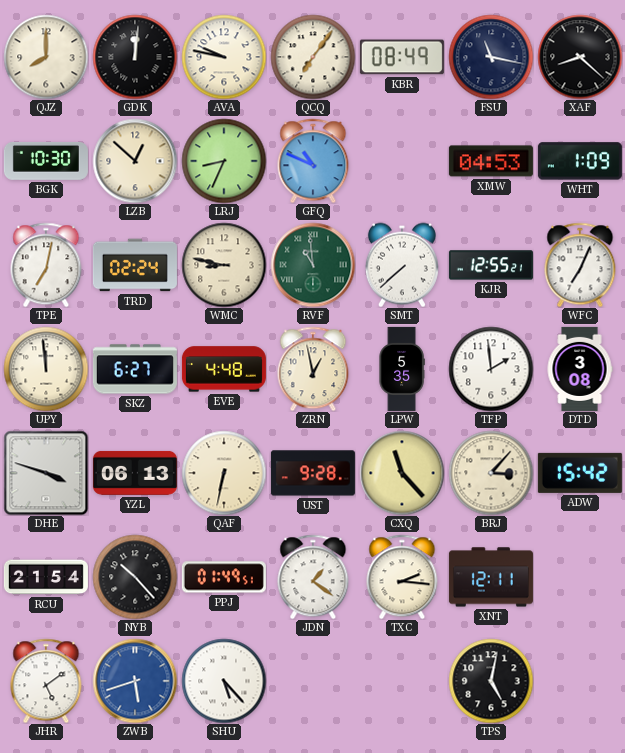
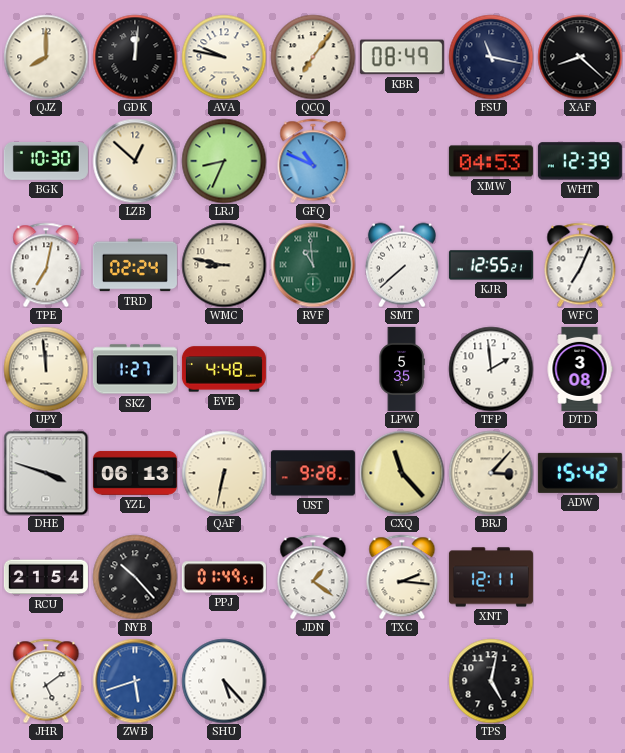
WHT: 1:09 -> 12:39
SKZ: 6:27 -> 1:27
ZRN: 12:58 -> none
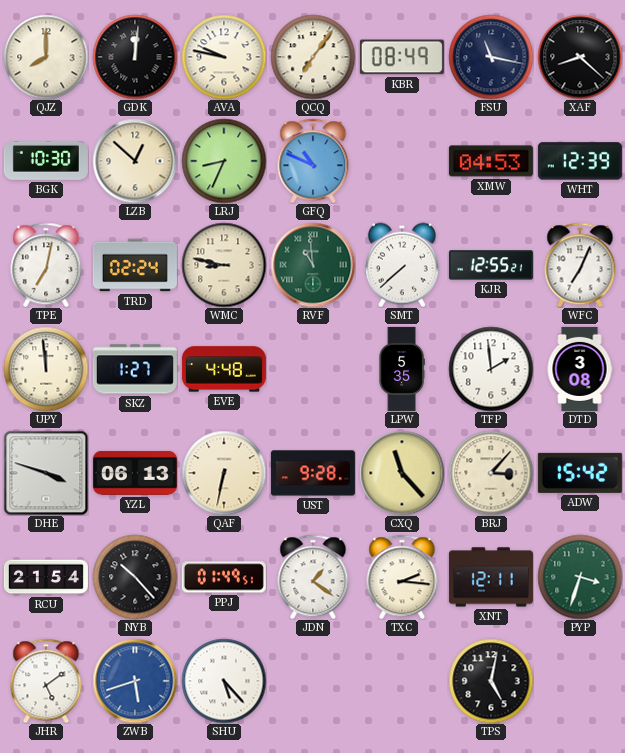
PYP: none -> 3:33
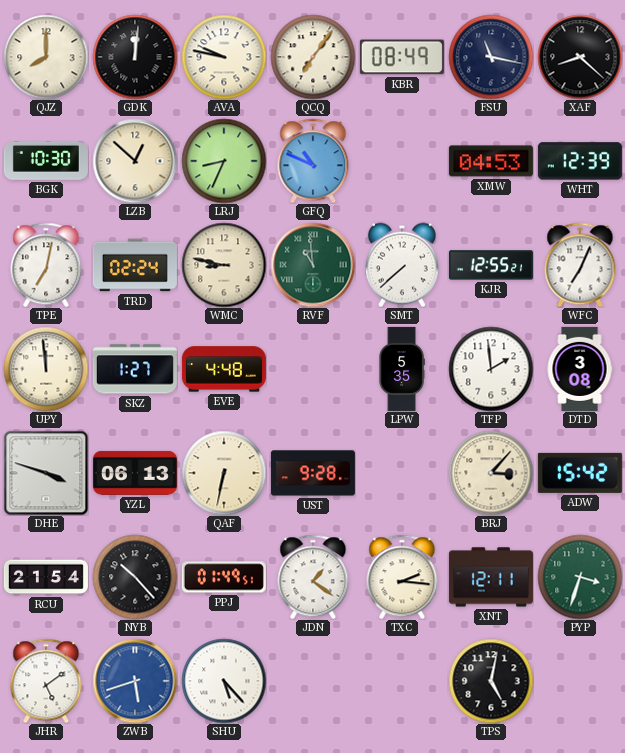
CXQ: 11:23 -> none
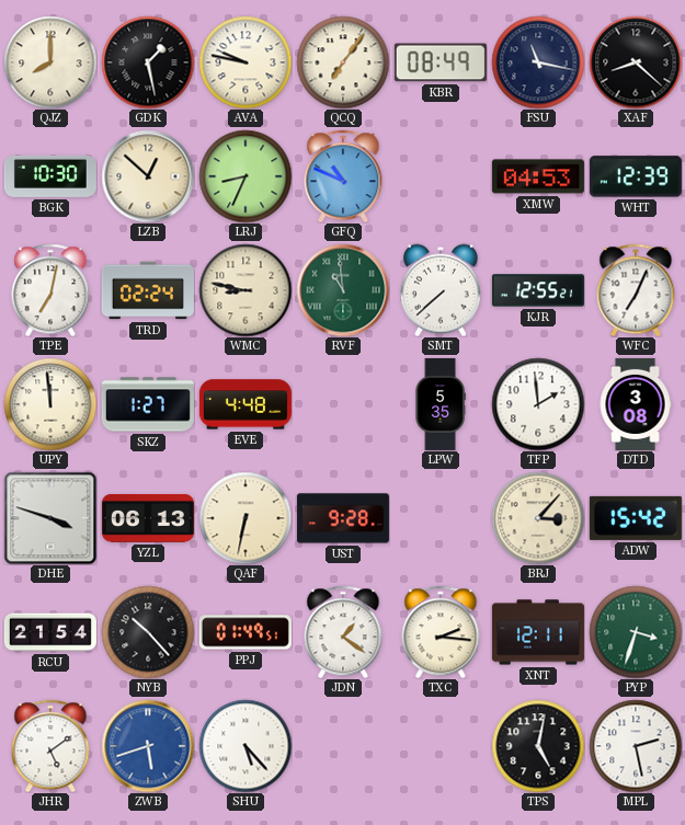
GDK: 12:01 -> 1:28
MPL: none -> 2:28
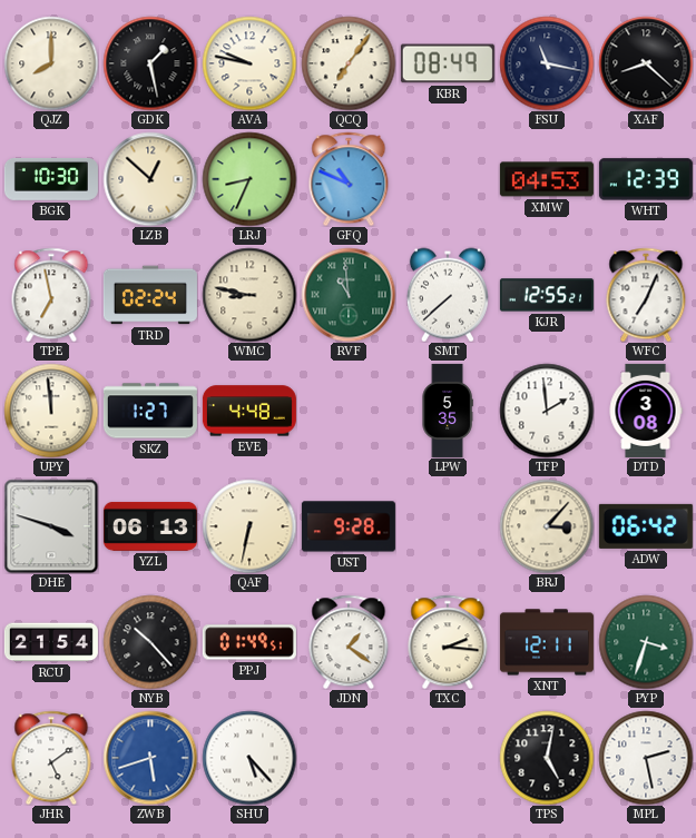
TPE: 7:02 -> 6:58
ADW: 15:42 -> 06:42
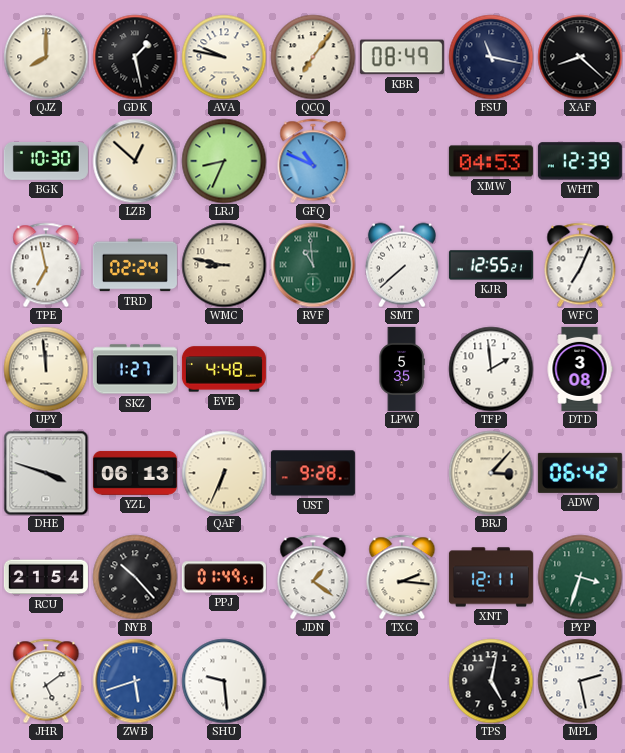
QAF: 6:32 -> 6:34
SHU: 5:23 -> 9:29
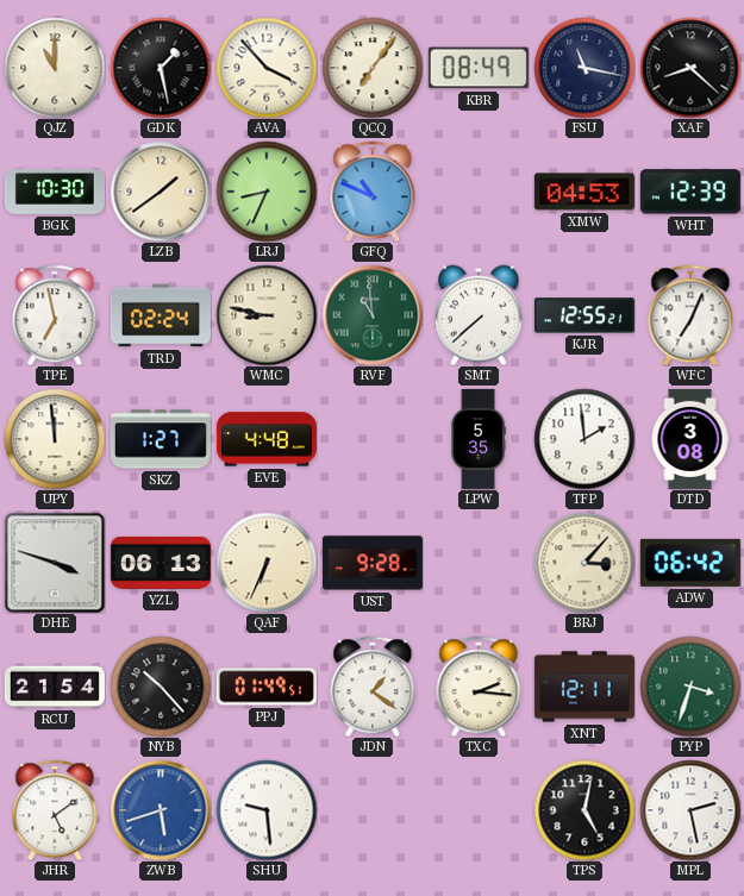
QJZ: 8:00 -> 11:00
AVA: 9:47 -> 3:53
LZB: 12:52 -> 1:39
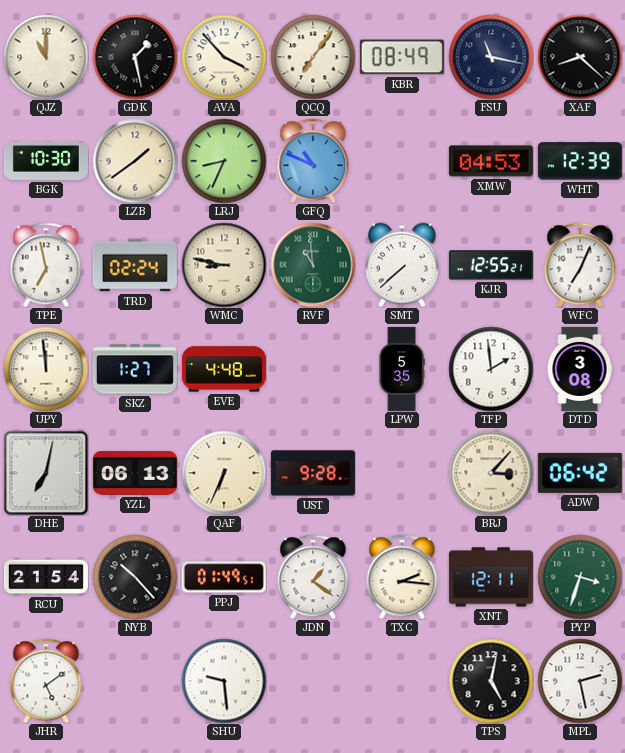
DHE: 3:48 -> 7:02
ZWB: 5:42 -> none
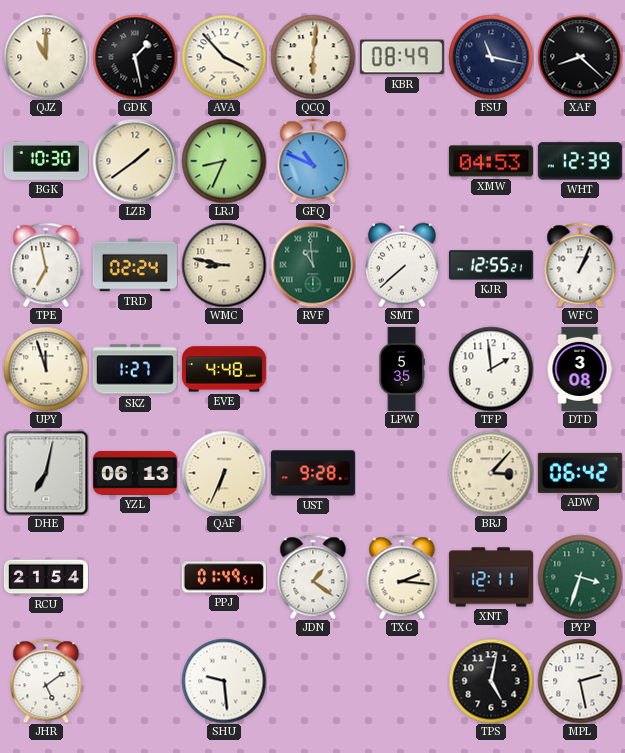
QCQ: 7:06 -> 6:01
WFC: 7:04 -> 1:04
UPY: 11:59 -> 11:57
NYB: 10:23 -> none
